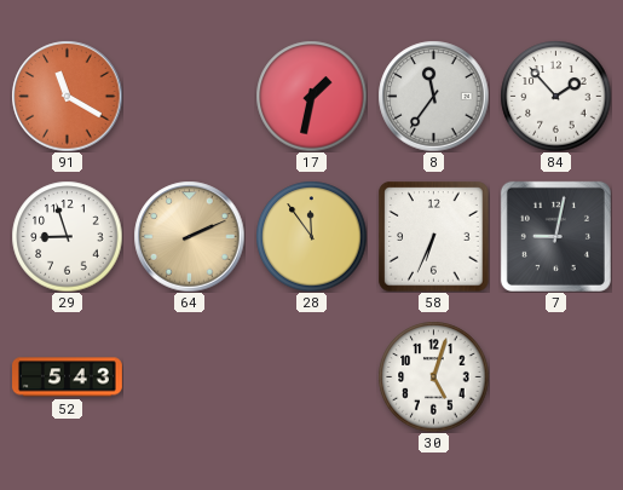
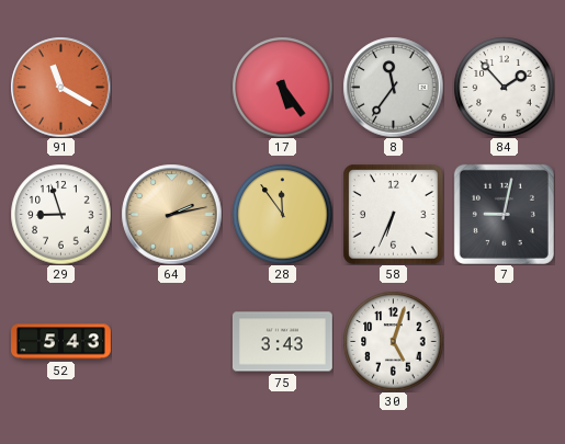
17: 1:32 -> 5:24
64: 2:11 -> 2:13
75: none -> 3:43
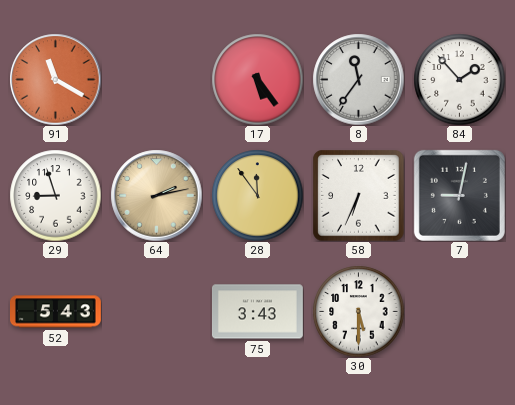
30: 5:03 -> 5:30
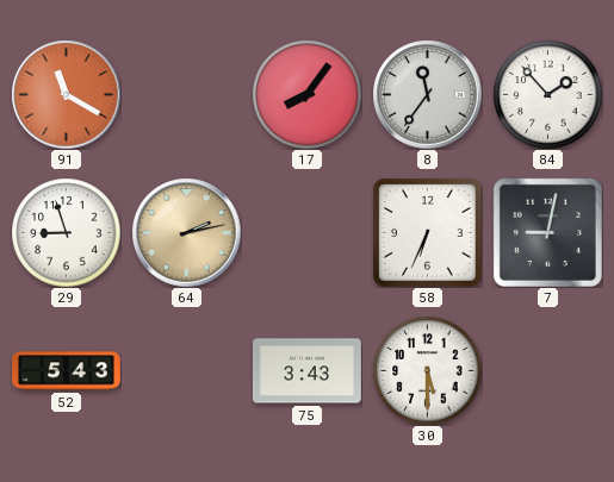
17: 5:24 -> 8:06
28: 11:54 -> none
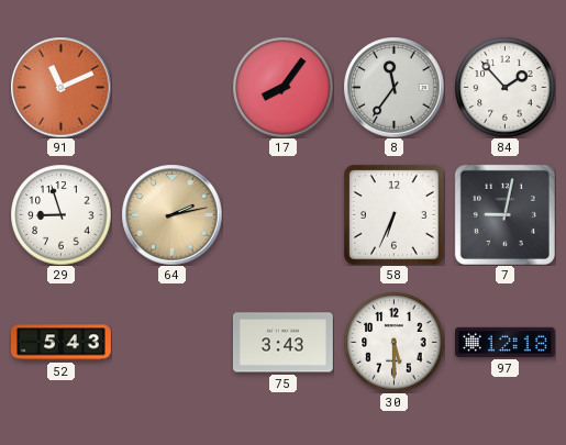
91: 11:20 -> 11:11
97: none -> 12:18
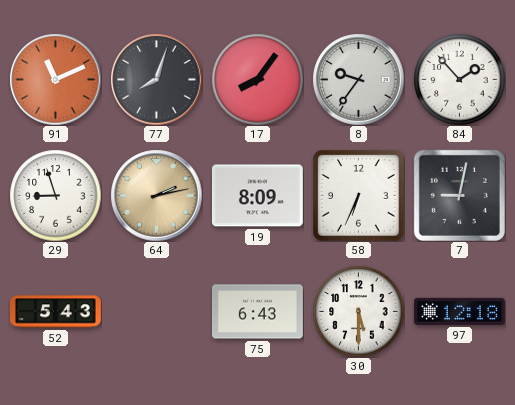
77: none -> 8:03
8: 11:36 -> 9:36
19: none -> 8:09
75: 3:43 -> 6:43
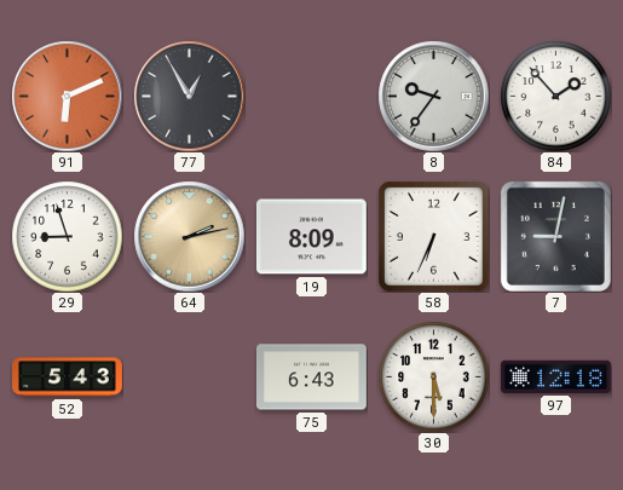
91: 11:11 -> 6:11
77: 8:03 -> 12:55
17: 8:06 -> none
